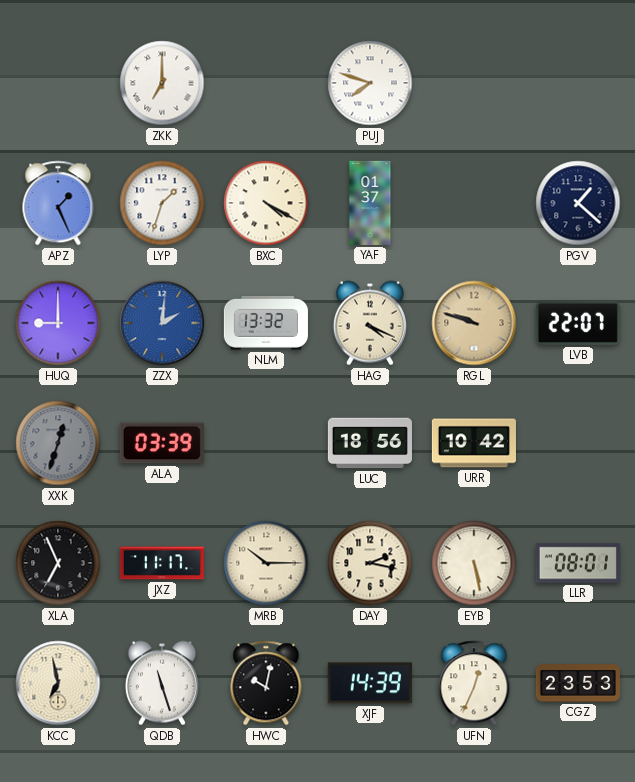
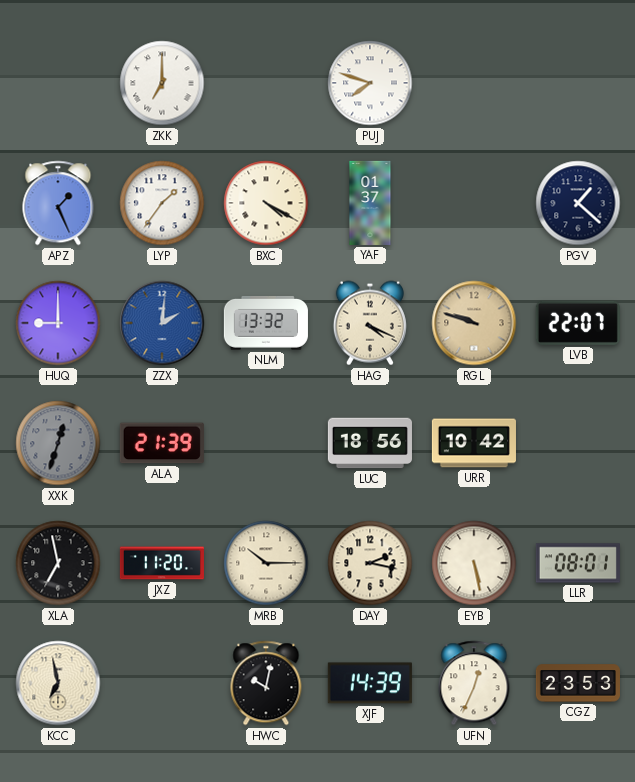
LYP: 1:33 -> 1:36
ALA: 03:39 -> 21:39
XLA: 6:56 -> 6:58
JXZ: 11:17 -> 11:20
QDB: 11:27 -> none
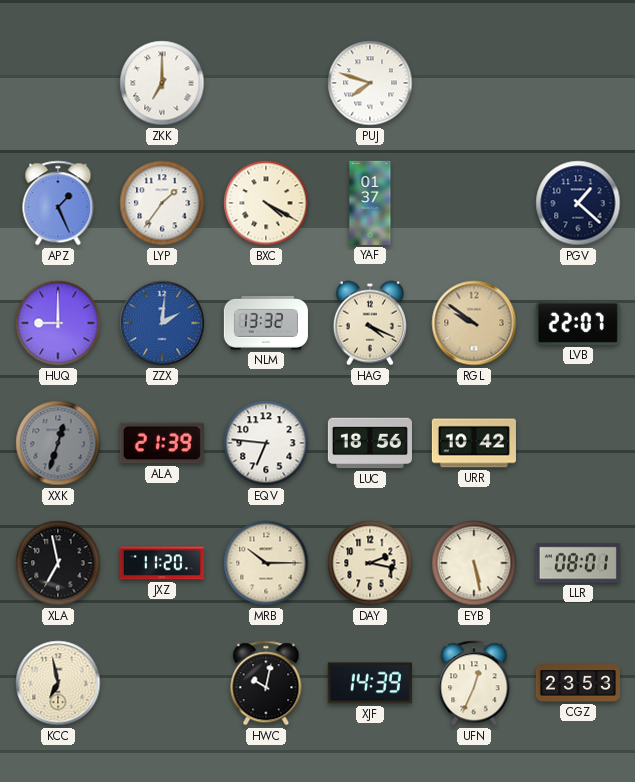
RGL: 9:48 -> 9:51
EQV: none -> 6:46
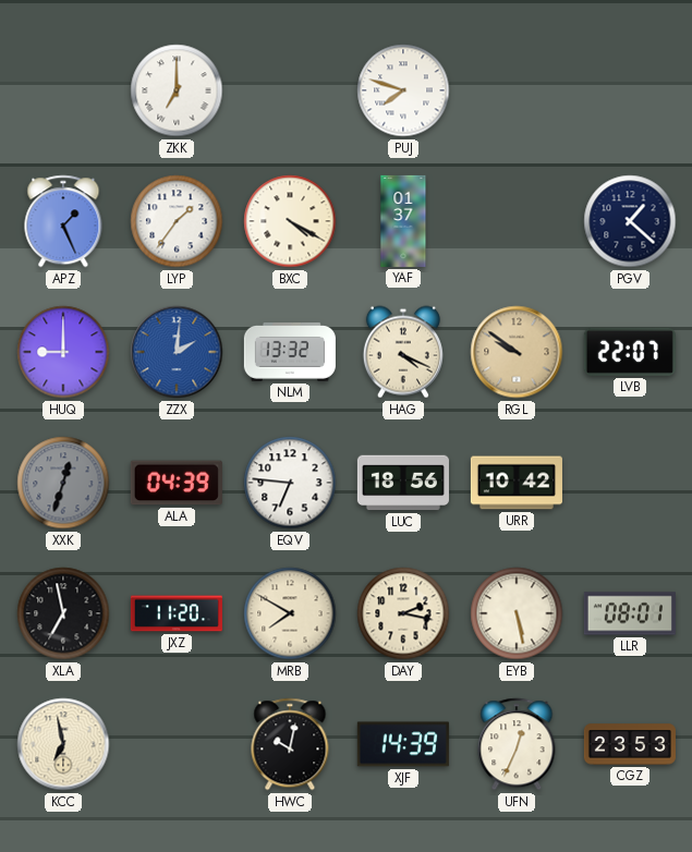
ALA: 21:39 -> 04:39
MRB: 10:15 -> 7:50
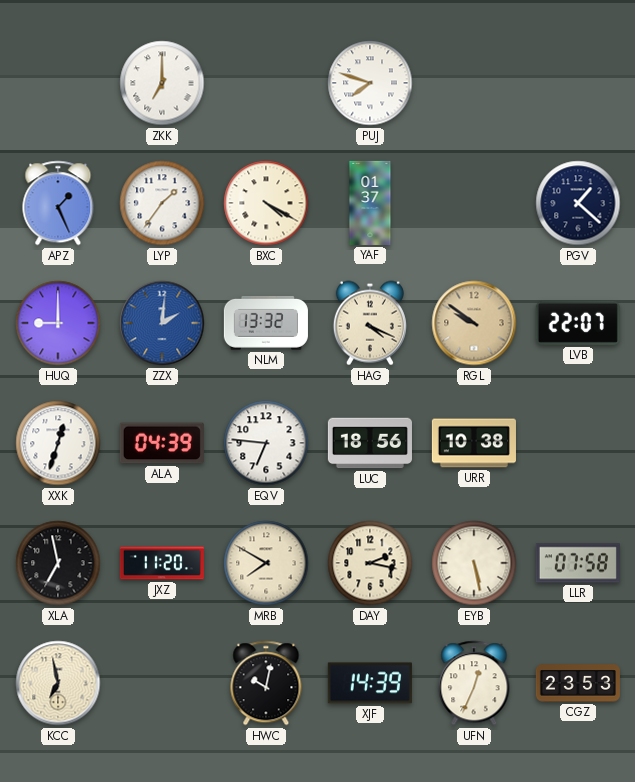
XXK dial: grey -> white
URR: 10:42 -> 10:38
LLR: 08:01 -> 07:58
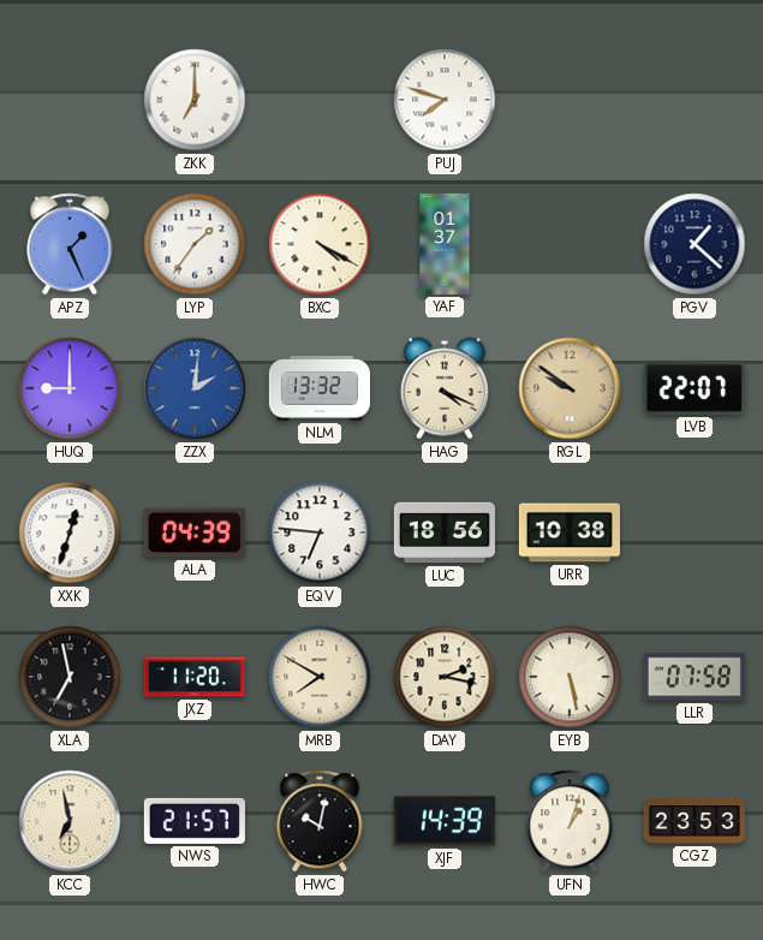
NWS: none -> 21:57
UFN: 12:34 -> 1:03
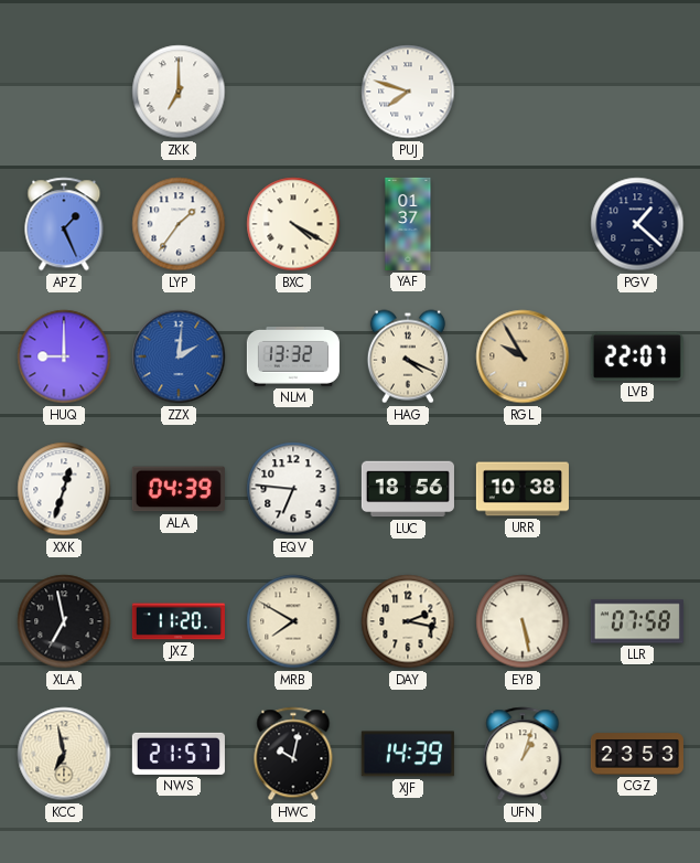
RGL: 9:51 -> 9:55
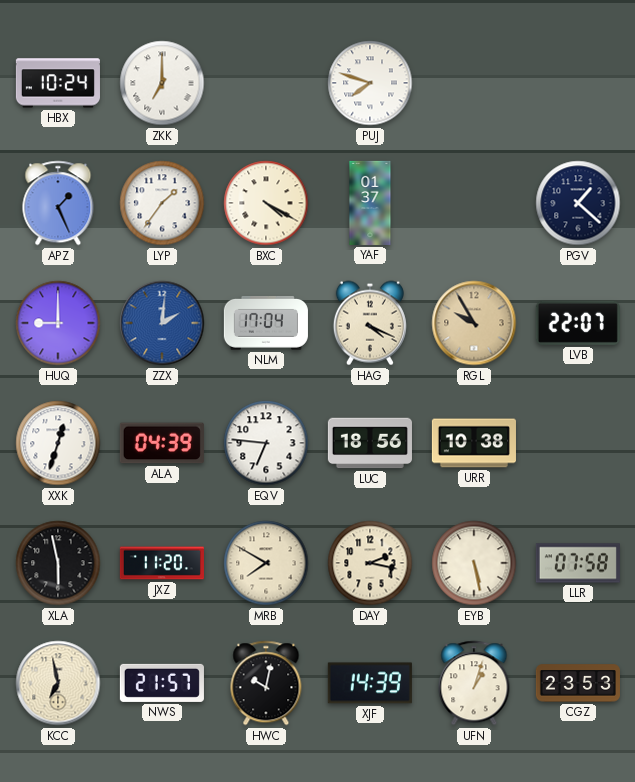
HBX: none -> 10:24
NLM: 13:32 -> 17:04
XLA: 6:58 -> 5:58
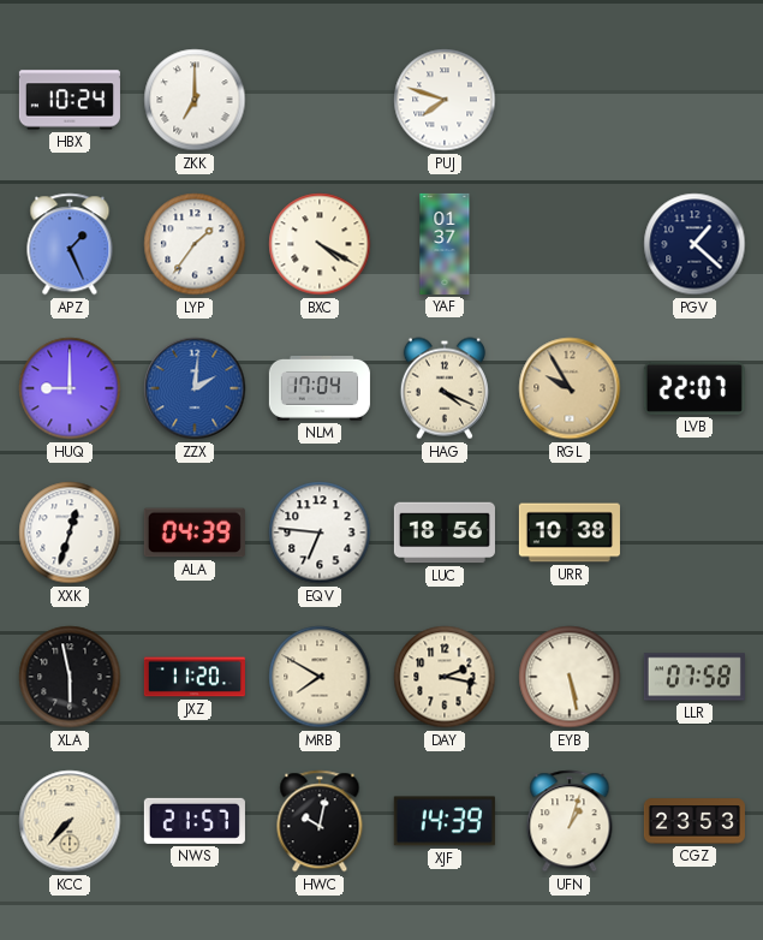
KCC: 6:58 -> 7:37
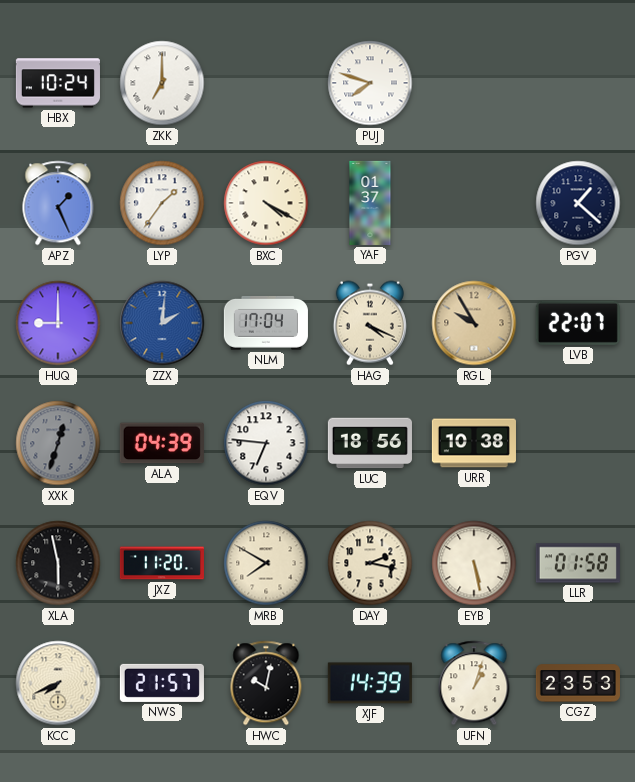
XXK dial: white -> grey
LLR: 07:58 -> 01:58
KCC: 7:37 -> 7:41
